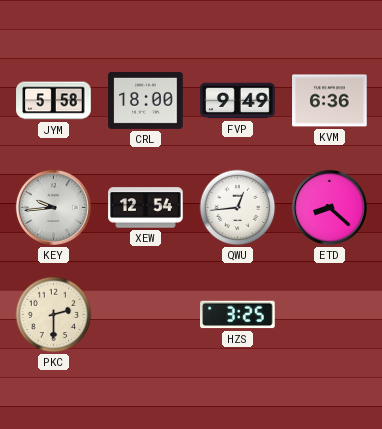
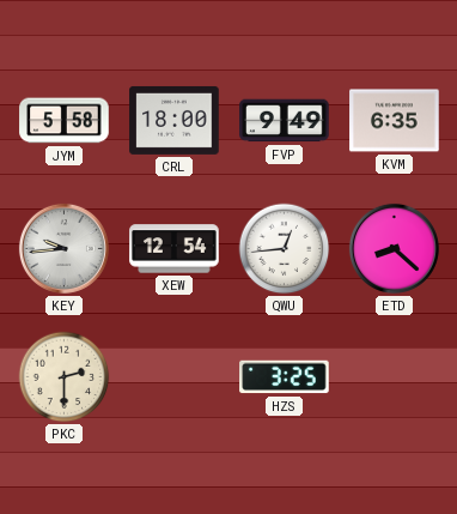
KVM: 6:36 -> 6:35
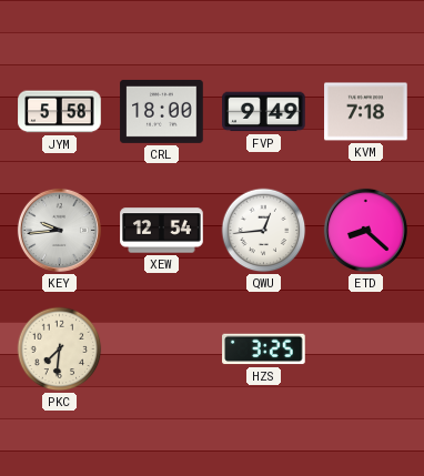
KVM: 6:35 -> 7:18
PKC: 2:30 -> 7:31
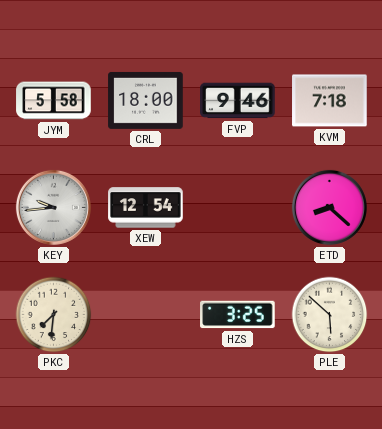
FVP: 9:49 -> 9:46
QWU: 12:44 -> none
PLE: none -> 5:52
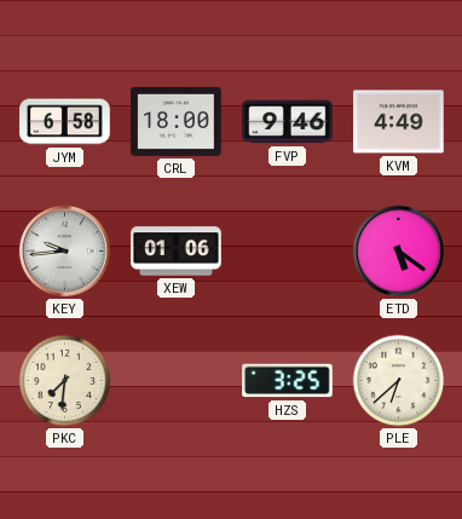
JYM: 5:58 -> 6:58
KVM: 7:18 -> 4:49
XEW: 12:54 -> 01:06
ETD: 8:22 -> 5:21
PLE: 5:52 -> 6:38
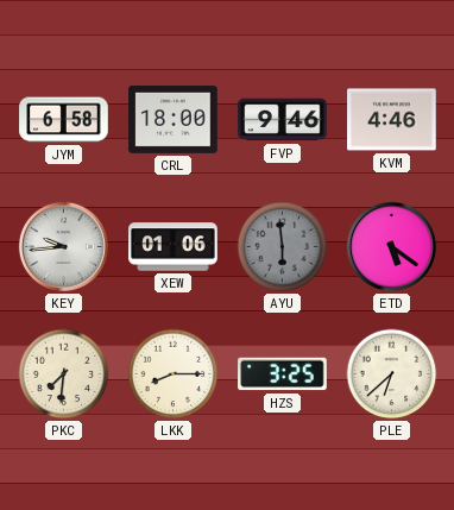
KVM: 4:49 -> 4:46
AYU: none -> 5:59
LKK: none -> 8:15
